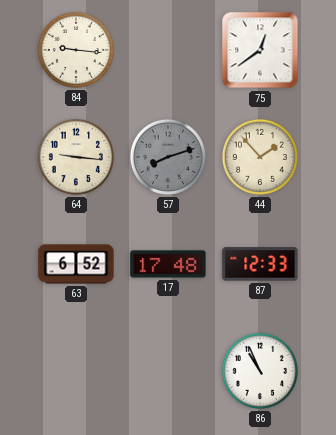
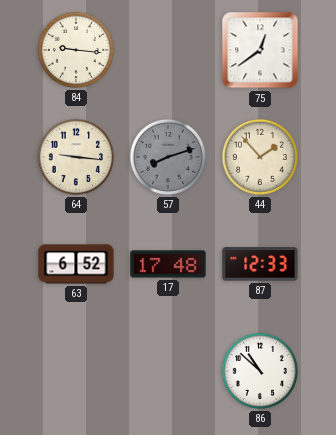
86: 10:56 -> 10:52
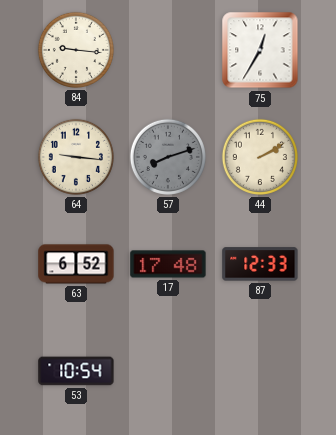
75: 12:39 -> 12:35
44: 1:53 -> 2:10
53: none -> 10:54
86: 10:52 -> none
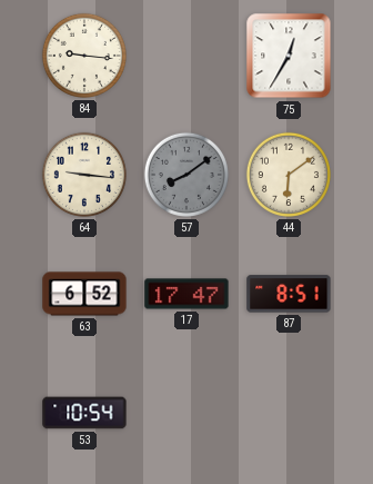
57: 8:12 -> 8:09
44: 2:10 -> 6:09
17: 17:48 -> 17:47
87: 12:33 -> 8:51
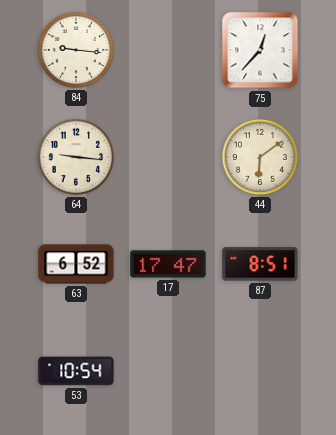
75: 12:35 -> 12:37
57: 8:09 -> none
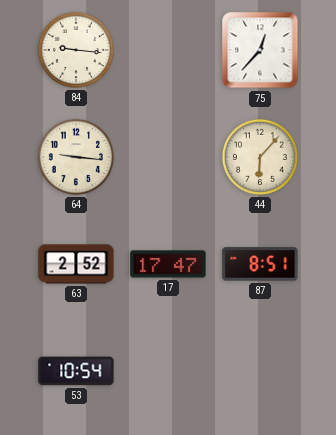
44: 6:09 -> 6:07
63: 6:52 -> 2:52
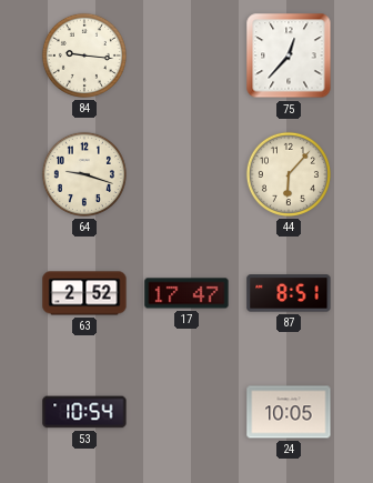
64: 9:16 -> 9:18
24: none -> 10:05
